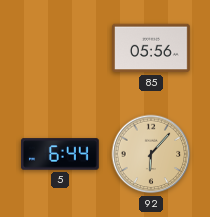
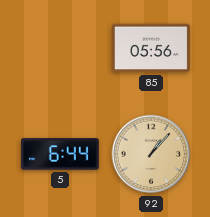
92: 6:07 -> 1:07
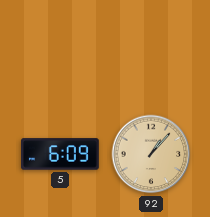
85: 05:56 -> none
5: 6:44 -> 6:09
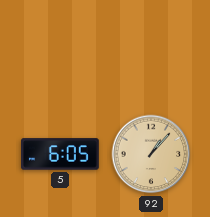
5: 6:09 -> 6:05
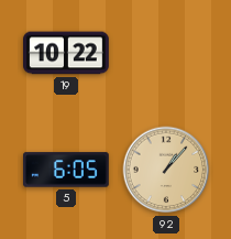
19: none -> 10:22
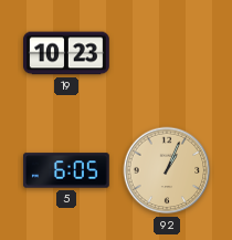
19: 10:22 -> 10:23
92: 1:07 -> 1:04
